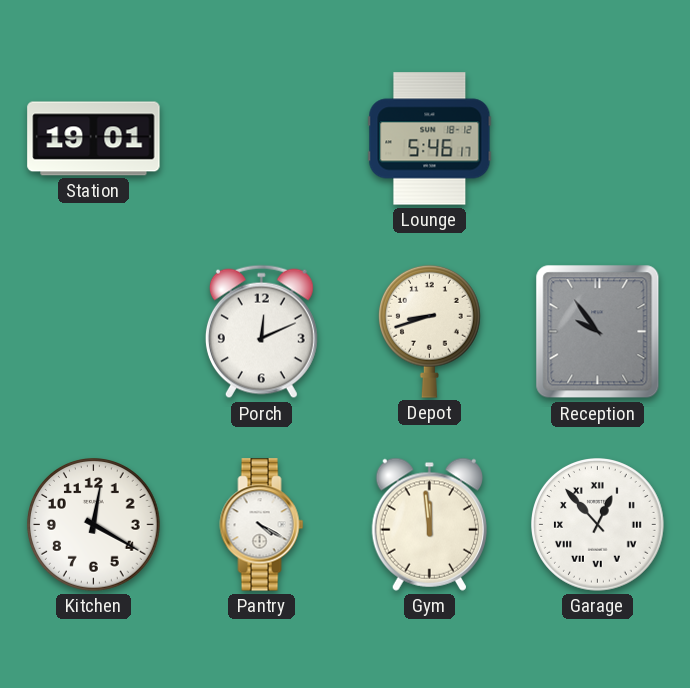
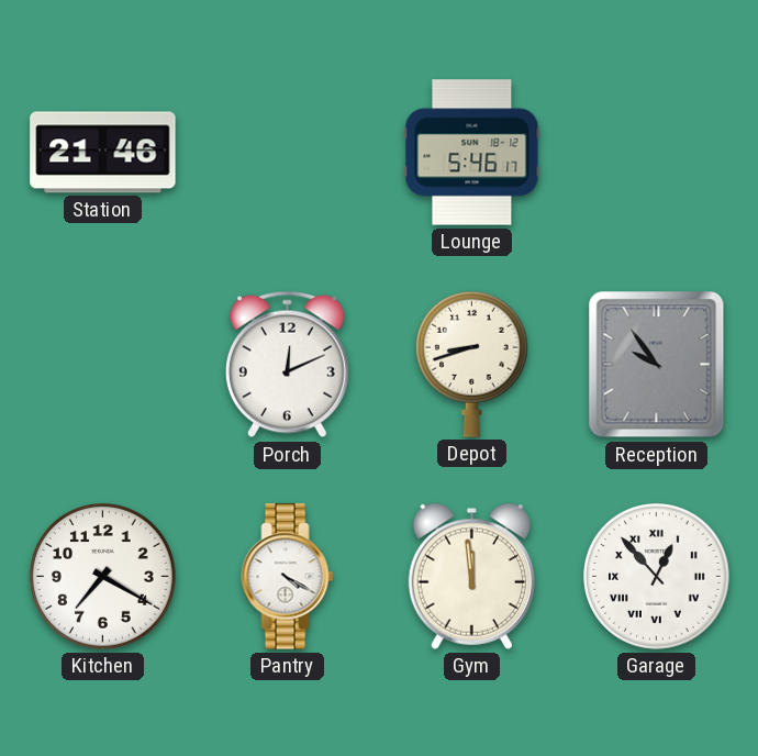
Station: 19:01 -> 21:46
Kitchen: 12:20 -> 7:20
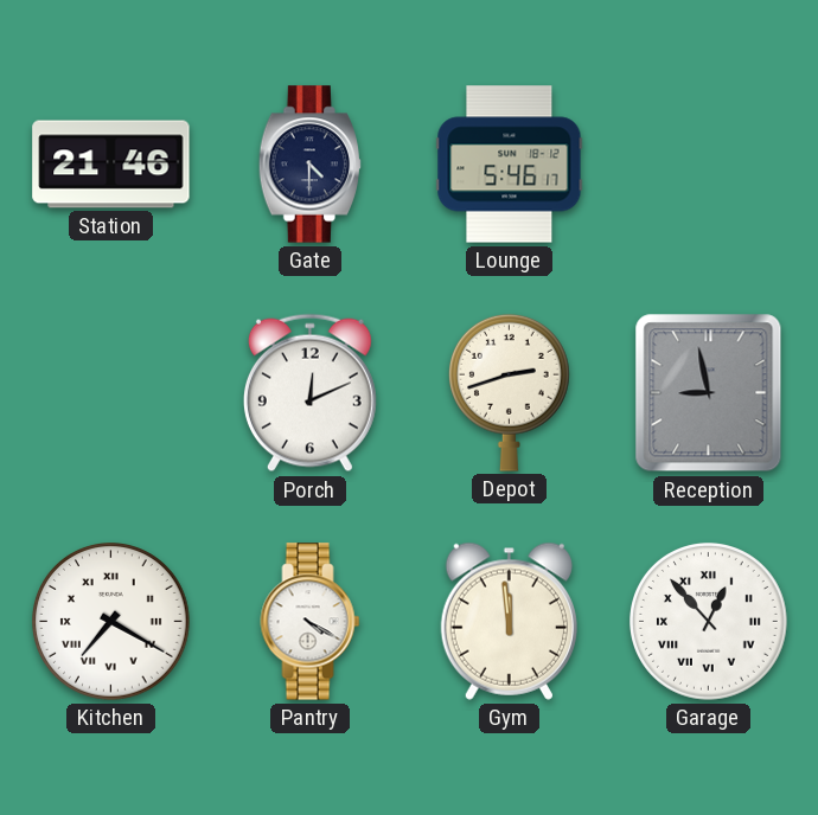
Gate: none -> 4:30
Depot: 8:42 -> 2:42
Reception: 9:54 -> 8:58
Kitchen numerals: Arabic -> Roman
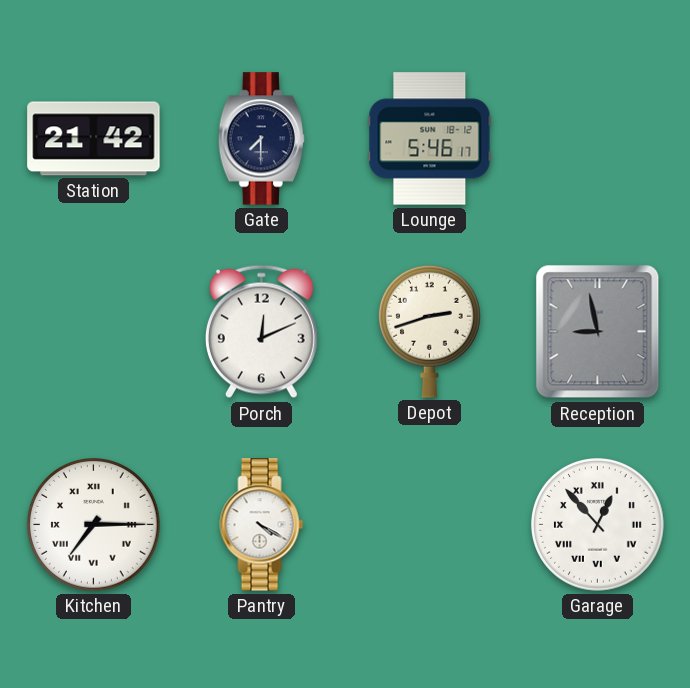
Station: 21:46 -> 21:42
Gate: 4:30 -> 7:30
Kitchen: 7:20 -> 7:15
Gym: 11:59 -> none
